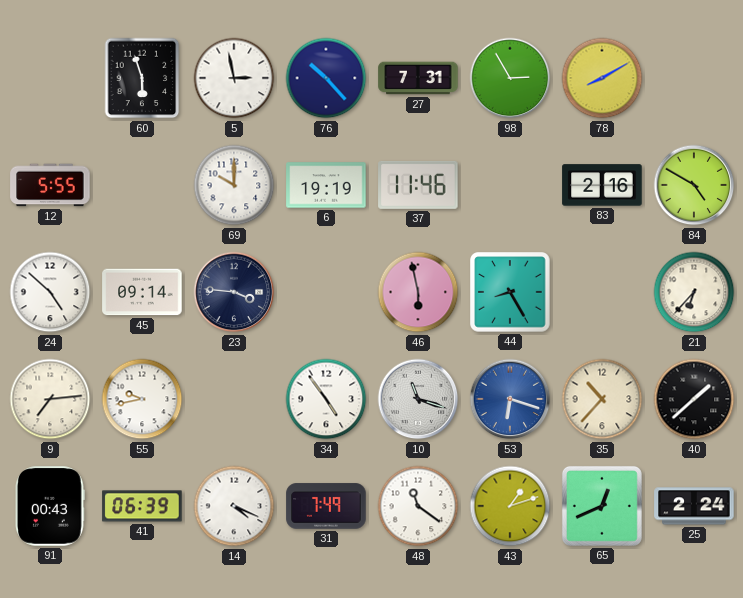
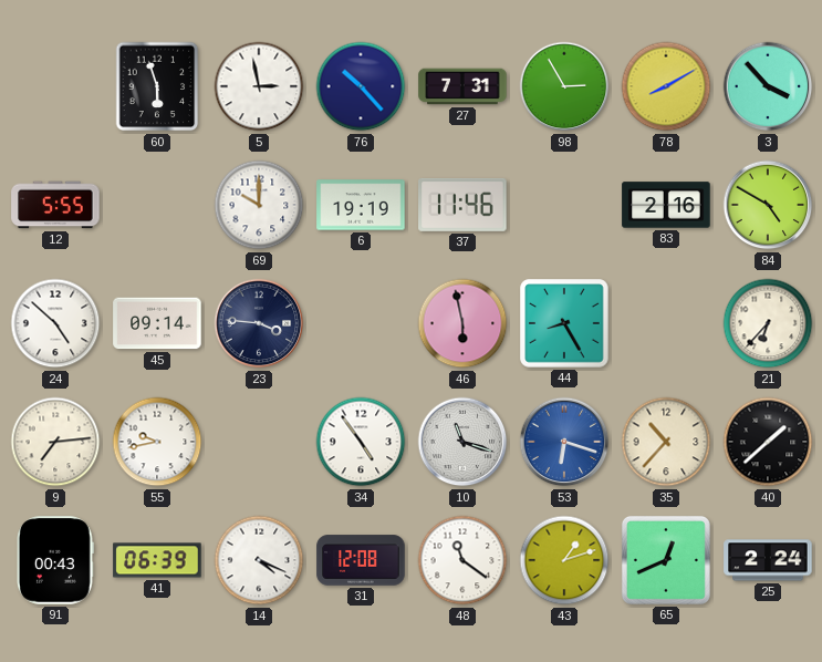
3: none -> 3:53
31: 7:49 -> 12:08
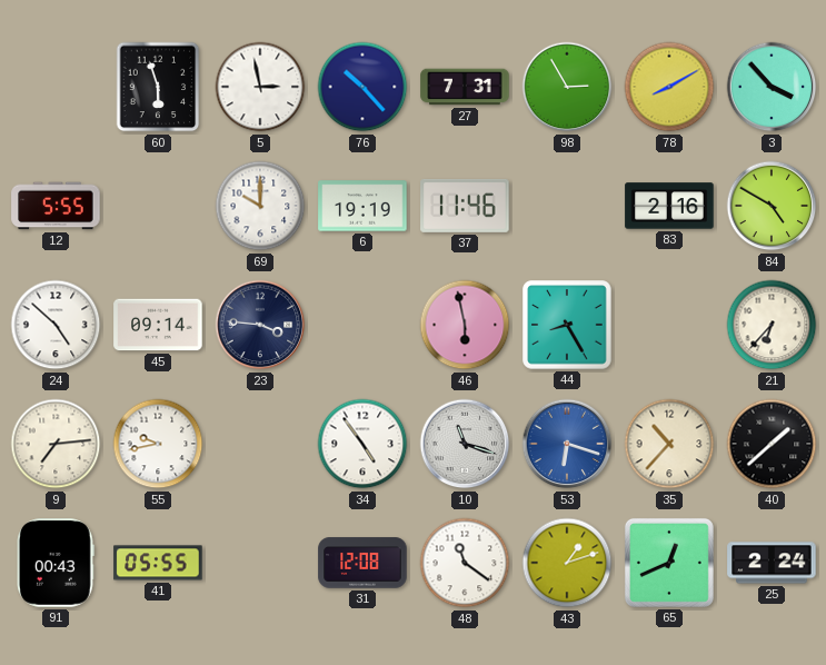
41: 06:39 -> 05:55
14: 4:19 -> none
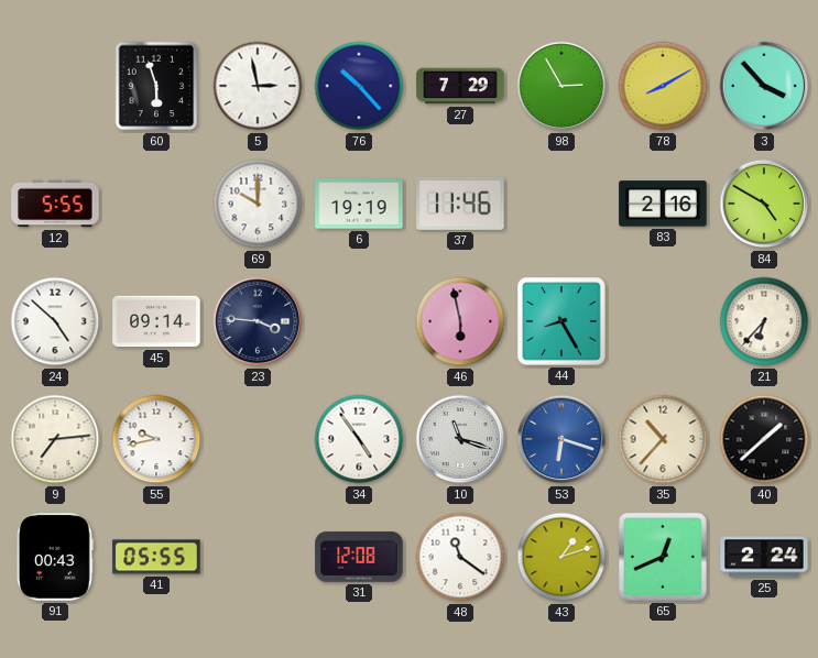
27: 7:31 -> 7:29
